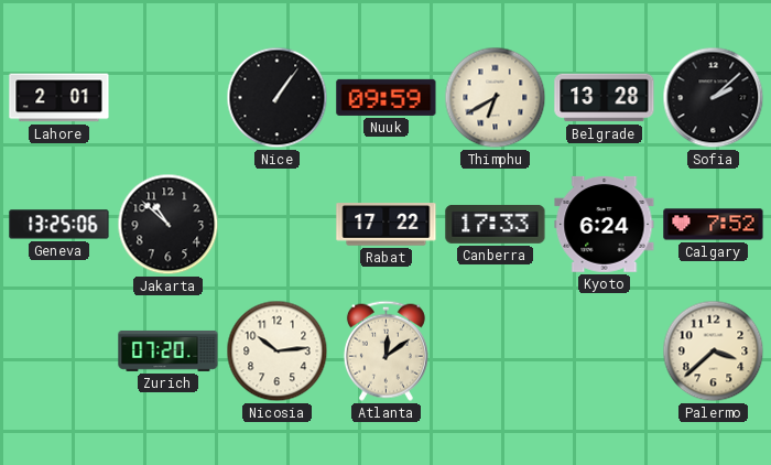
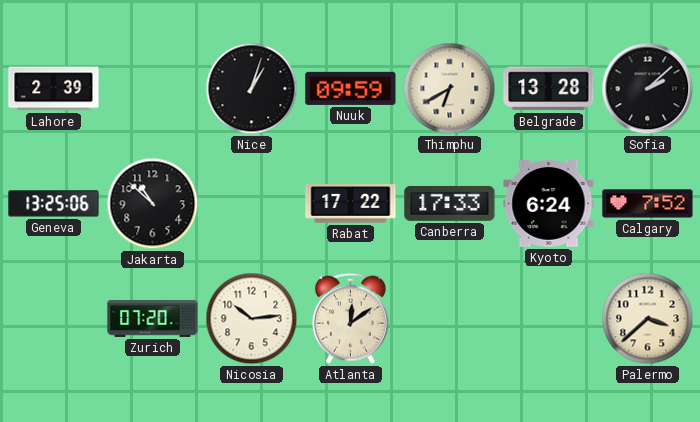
Lahore: 2:01 -> 2:39
Nice: 1:06 -> 1:03
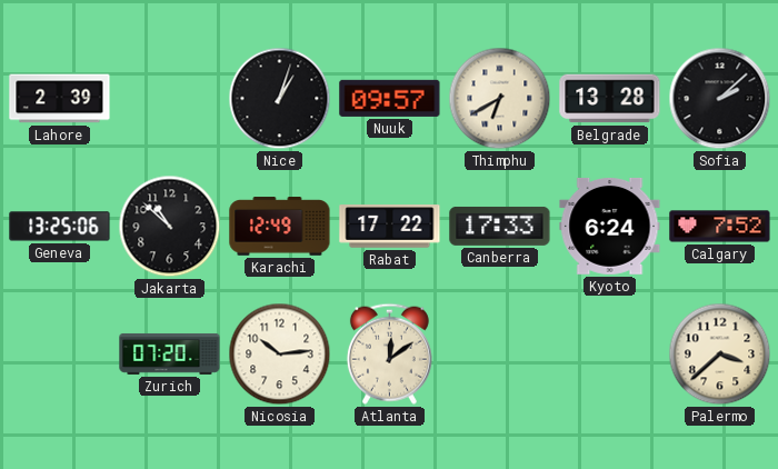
Nuuk: 09:59 -> 09:57
Karachi: none -> 12:49
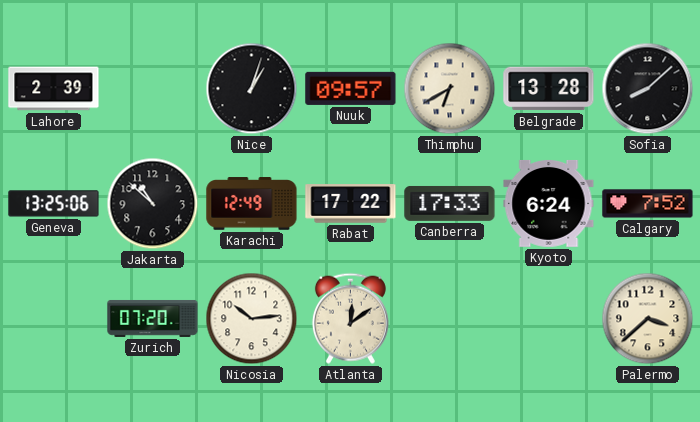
Sofia: 2:08 -> 8:08
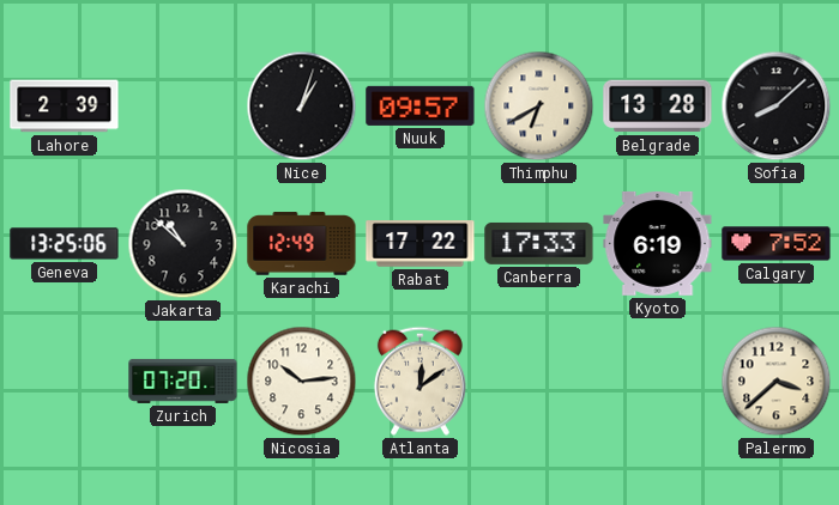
Kyoto: 6:24 -> 6:19
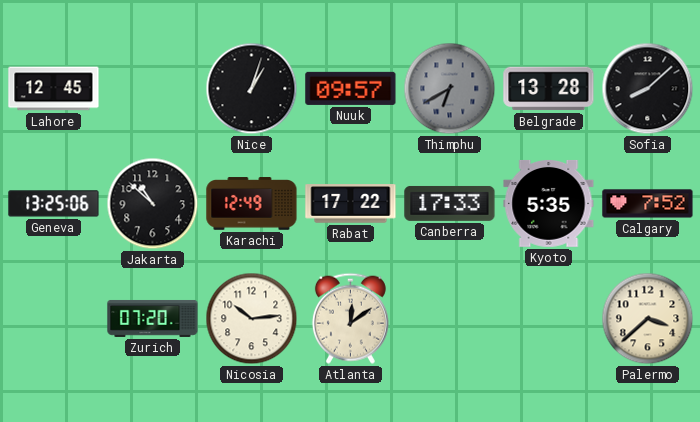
Lahore: 2:39 -> 12:45
Thimphu dial: cream -> grey
Kyoto: 6:19 -> 5:35
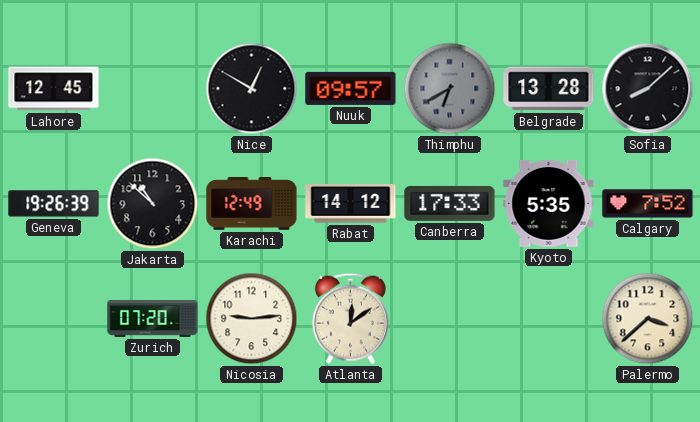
Nice: 1:03 -> 12:50
Geneva: 13:25 -> 19:26
Rabat: 17:22 -> 14:12
Nicosia: 10:14 -> 9:14
